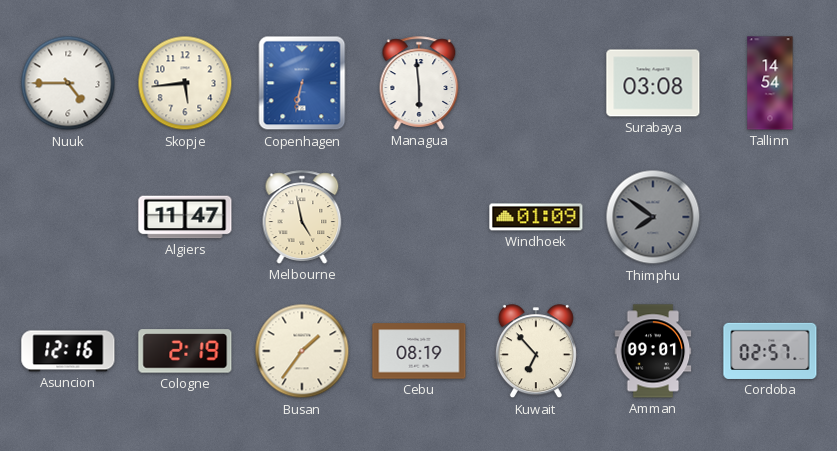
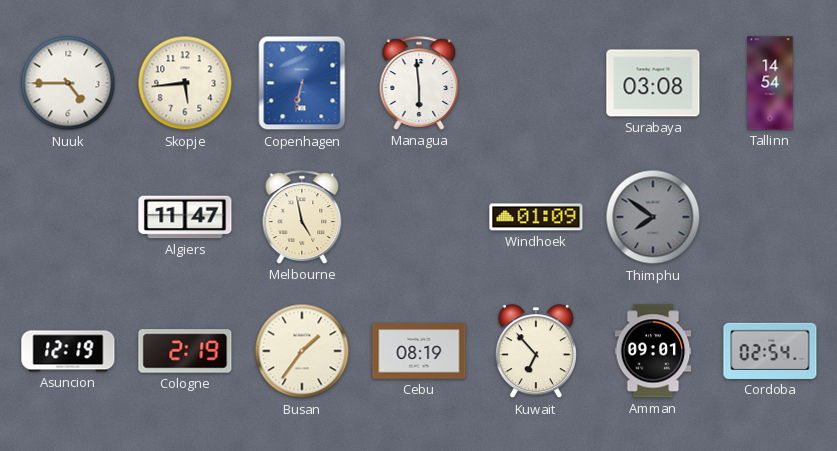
Asuncion: 12:16 -> 12:19
Cordoba: 02:57 -> 02:54
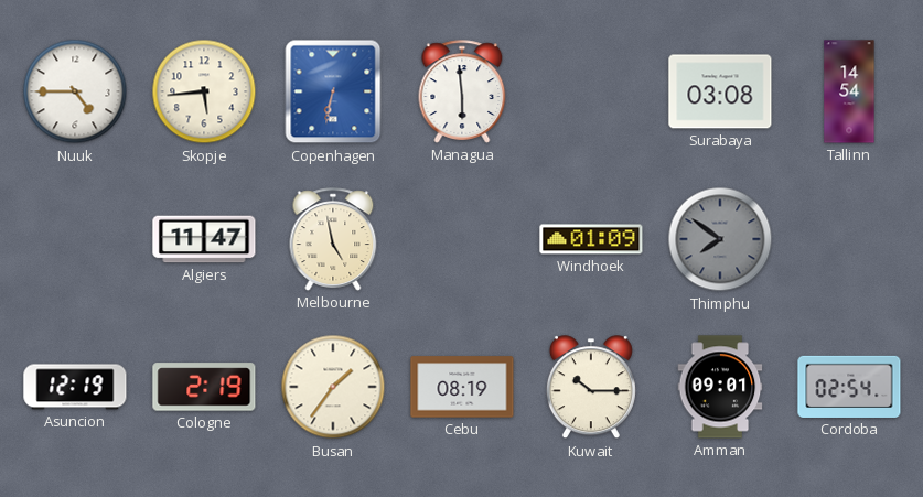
Kuwait: 6:53 -> 10:15
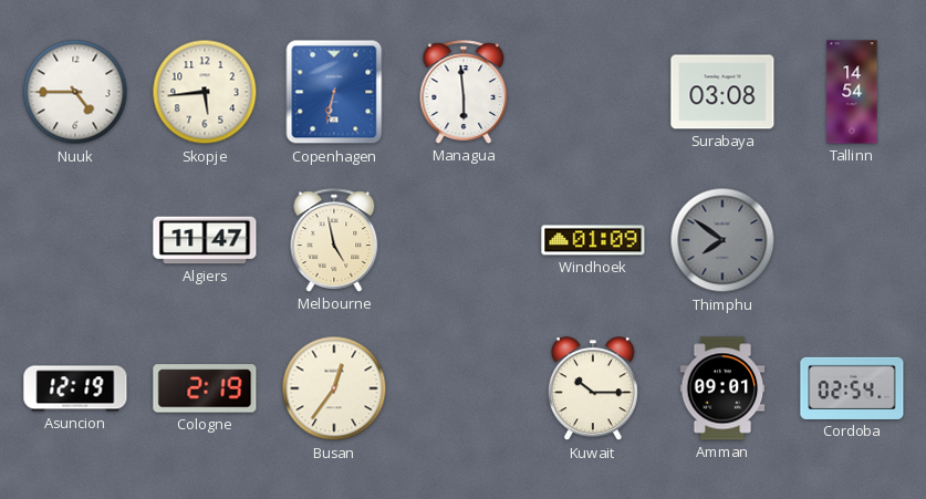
Busan: 1:36 -> 12:36
Cebu: 08:19 -> none
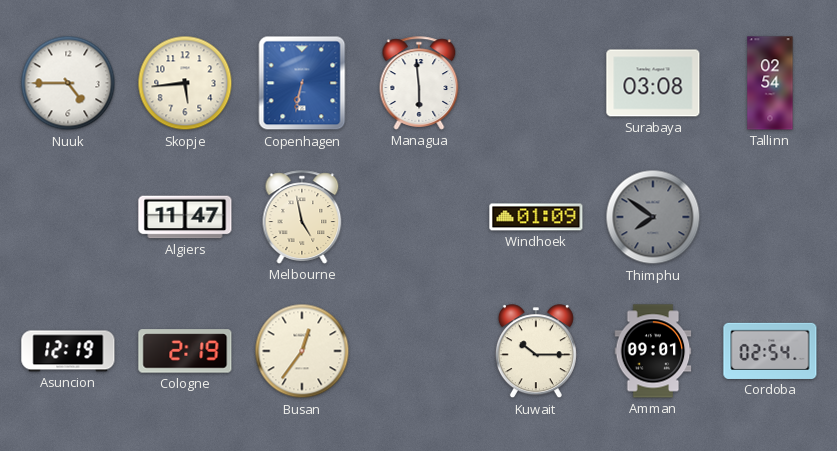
Tallinn: 14:54 -> 02:54
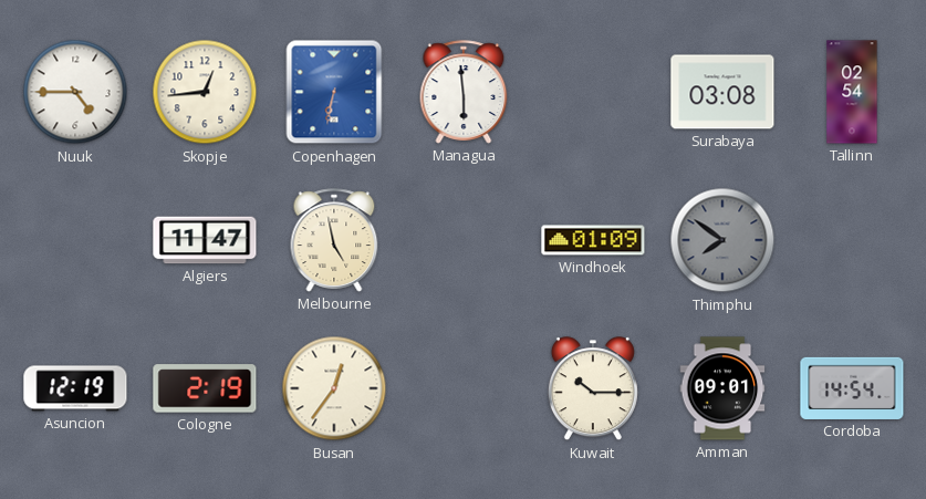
Skopje: 5:44 -> 12:44
Cordoba: 02:54 -> 14:54
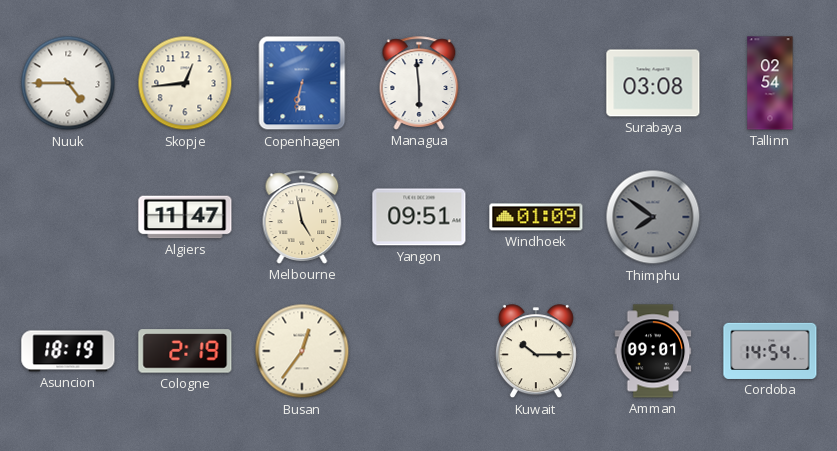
Yangon: none -> 09:51
Asuncion: 12:19 -> 18:19
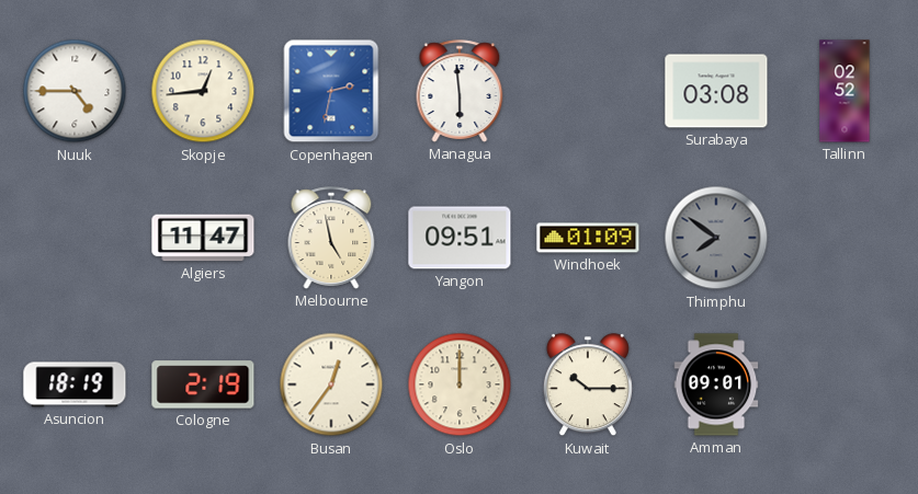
Copenhagen: 6:32 -> 2:32
Tallinn: 02:54 -> 02:52
Oslo: none -> 12:00
Cordoba: 14:54 -> none
